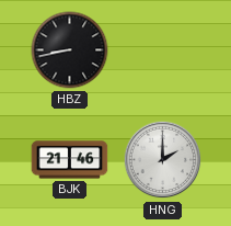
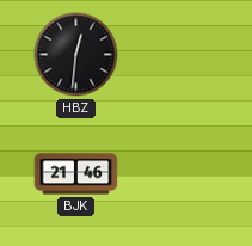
HBZ: 8:43 -> 12:31
HNG: 2:00 -> none
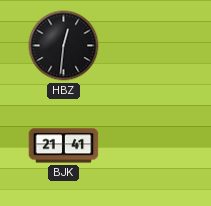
BJK: 21:46 -> 21:41
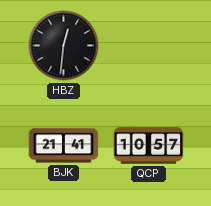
QCP: none -> 10:57
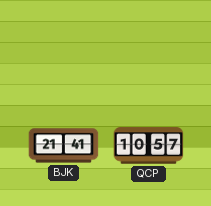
HBZ: 12:31 -> none
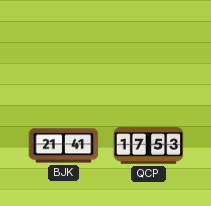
QCP: 10:57 -> 17:53
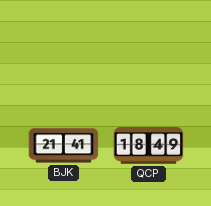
QCP: 17:53 -> 18:49
